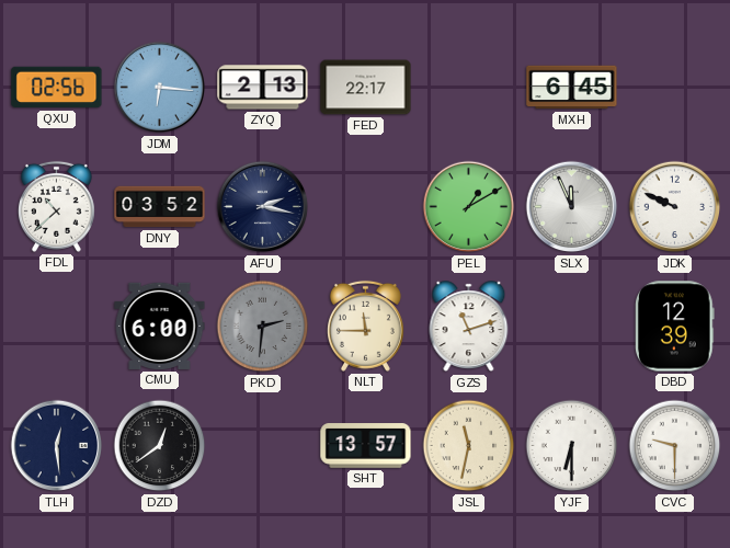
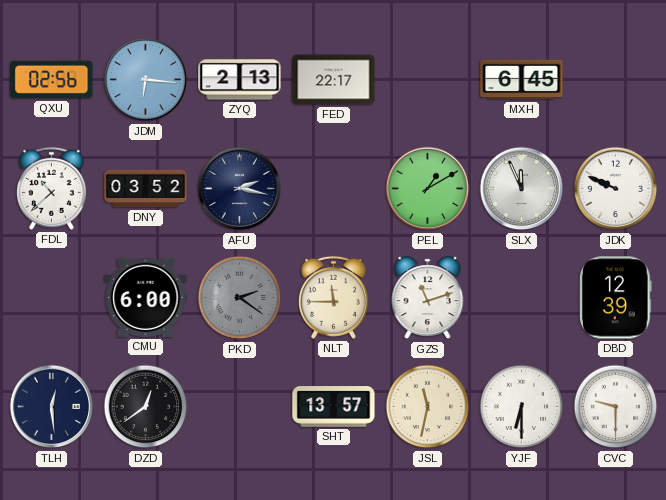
PKD: 2:31 -> 2:21
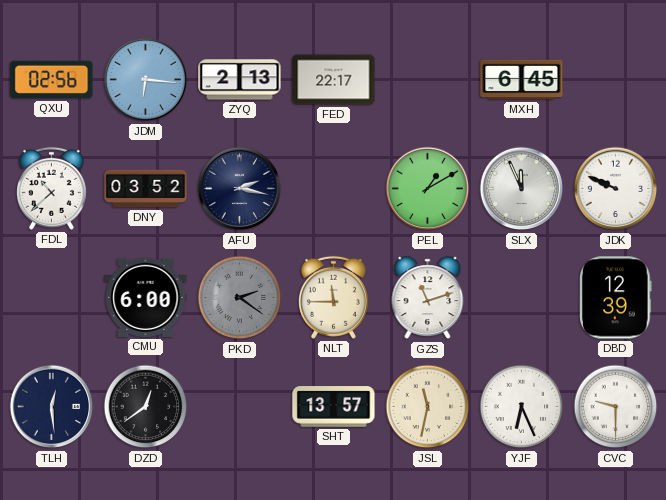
YJF: 6:30 -> 6:26
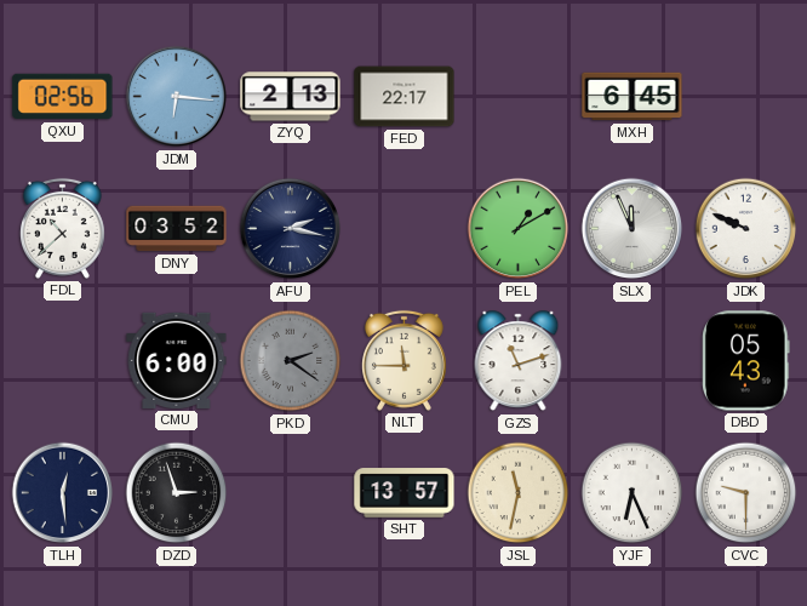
DBD: 12:39 -> 05:43
DZD: 12:39 -> 2:57
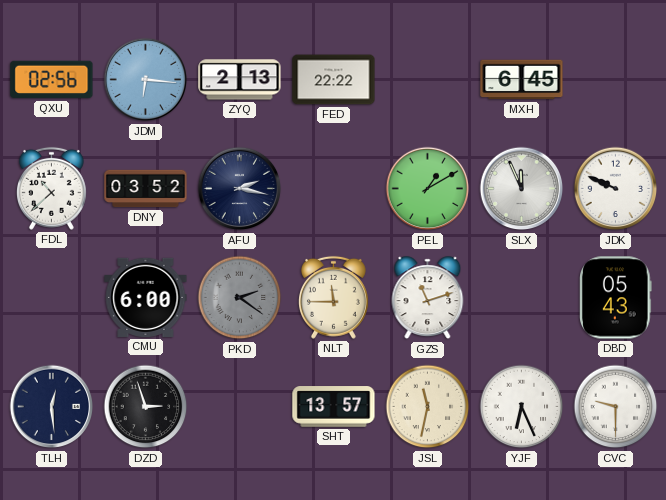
FED: 22:17 -> 22:22
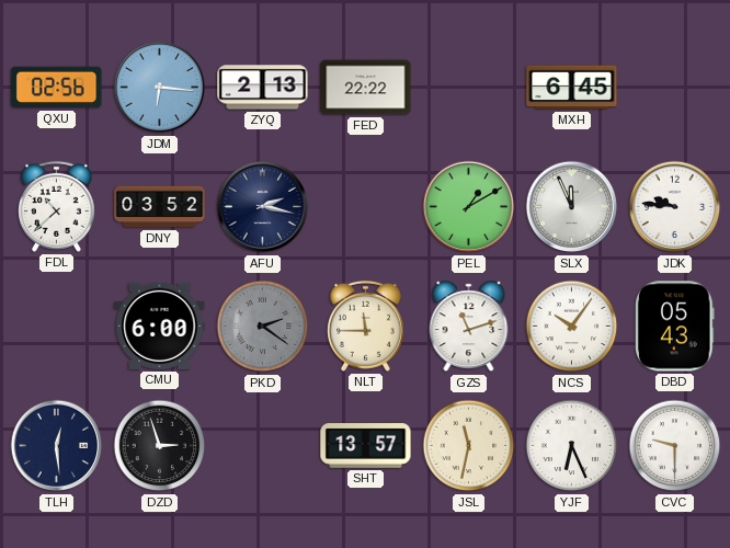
JDK: 9:49 -> 9:46
NCS: none -> 10:06
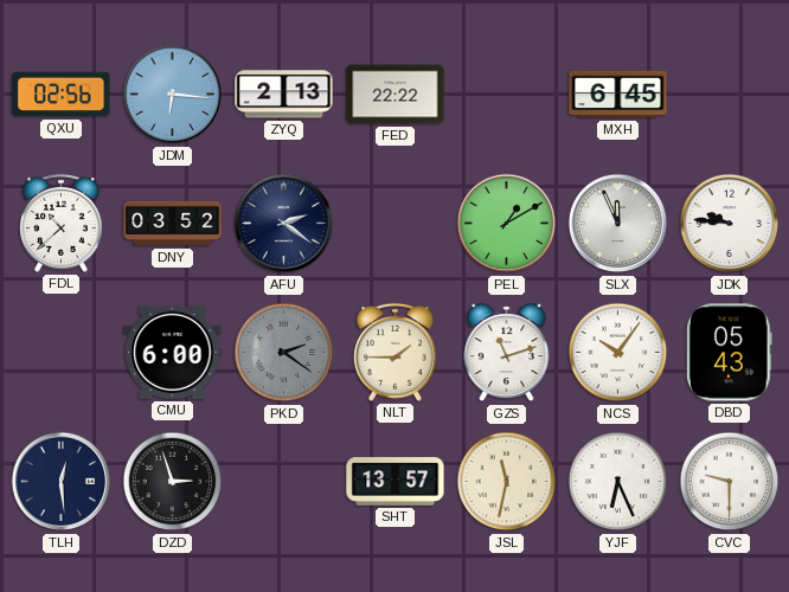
AFU: 2:17 -> 2:21
NLT: 11:45 -> 1:45
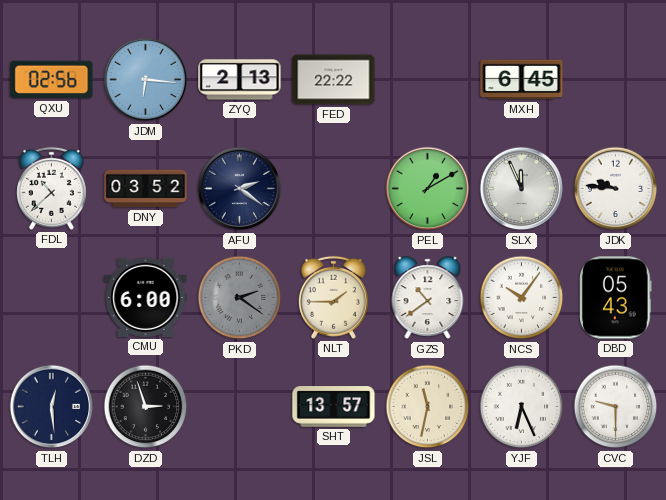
GZS: 11:12 -> 10:39
